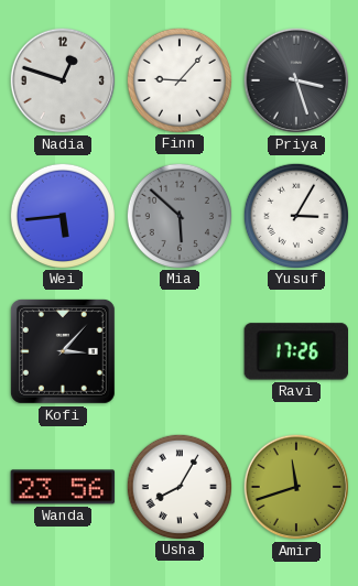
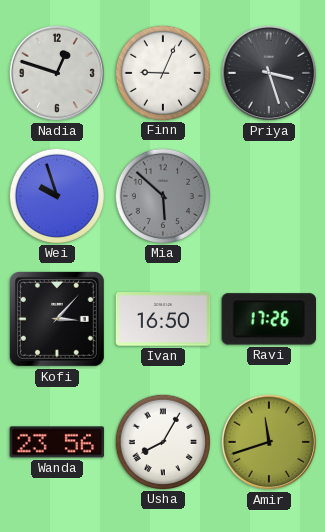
Finn: 9:07 -> 9:04
Wei: 5:44 -> 9:57
Yusuf: 3:05 -> none
Ivan: none -> 16:50
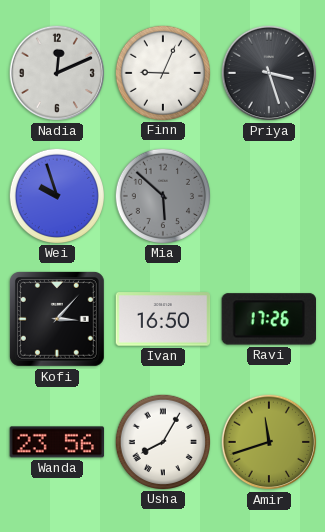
Nadia: 12:48 -> 12:11
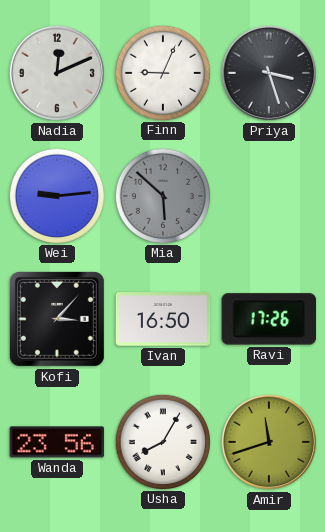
Wei: 9:57 -> 9:14
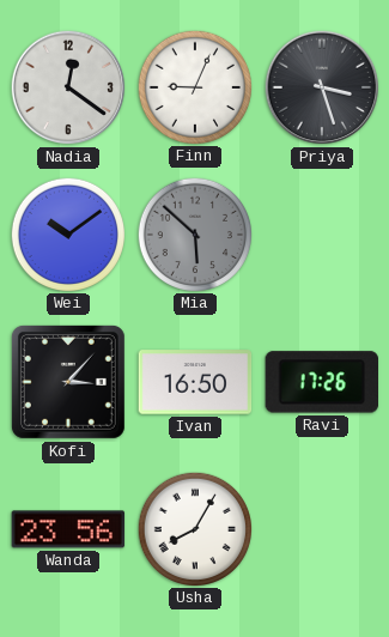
Nadia: 12:11 -> 12:21
Wei: 9:14 -> 10:09
Amir: 11:42 -> none
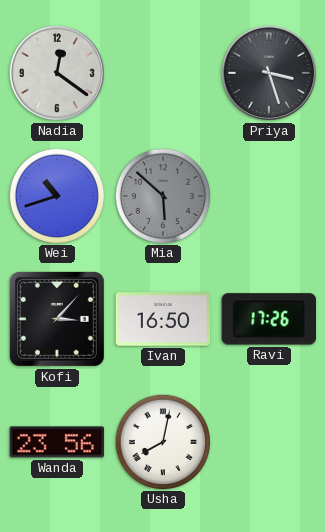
Finn: 9:04 -> none
Wei: 10:09 -> 10:42
Usha: 8:05 -> 8:02
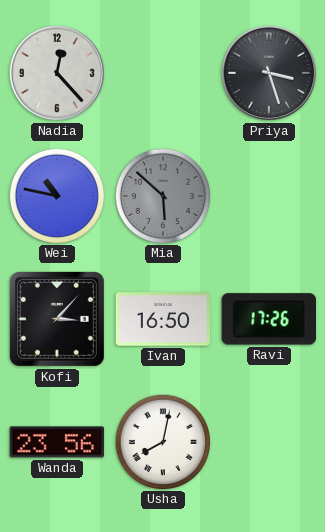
Nadia: 12:21 -> 12:23
Wei: 10:42 -> 10:47
